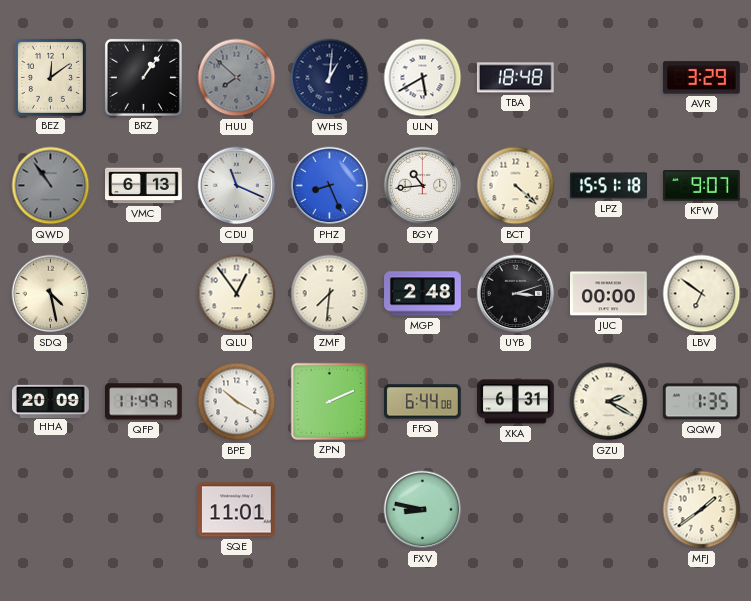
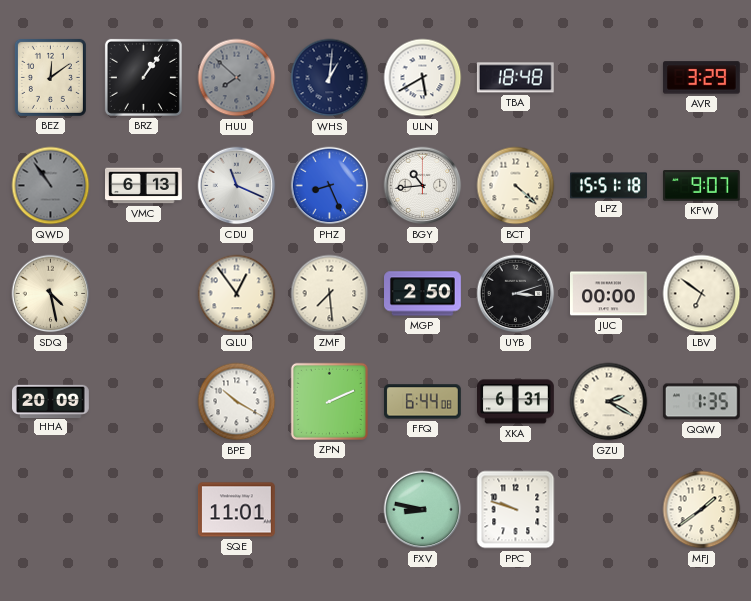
ZMF: 7:31 -> 7:29
MGP: 2:48 -> 2:50
QFP: 11:49 -> none
PPC: none -> 9:48
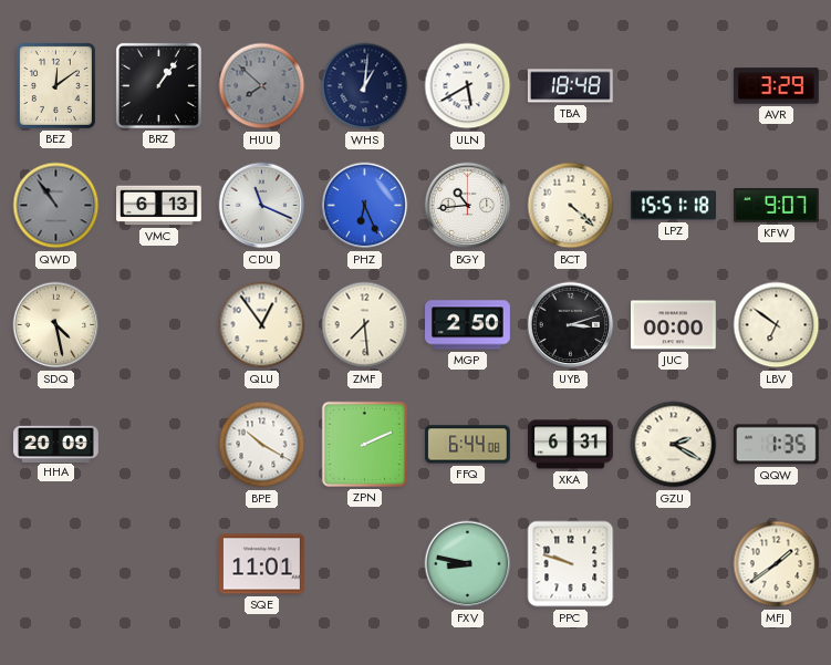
PHZ: 8:26 -> 6:26
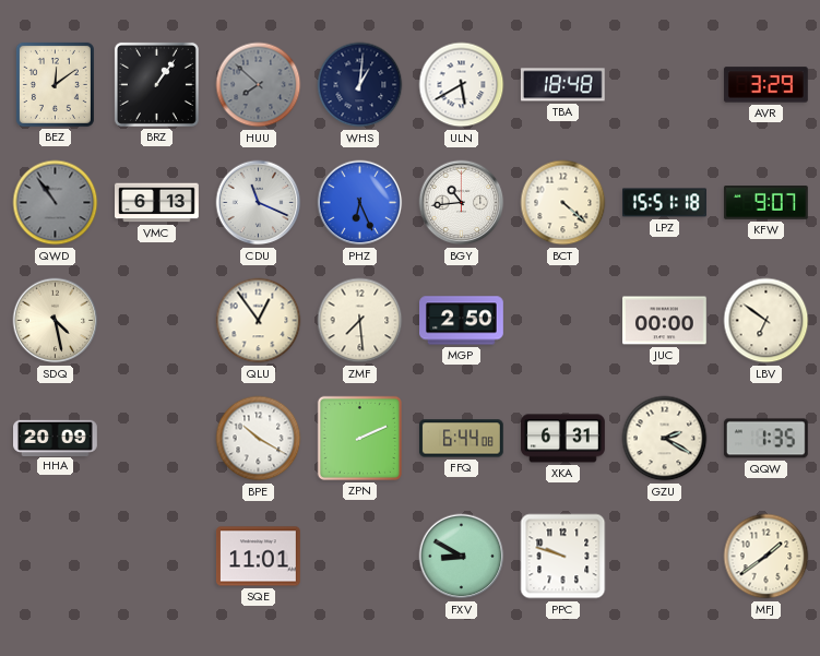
UYB: 3:12 -> none
FXV: 8:47 -> 8:50
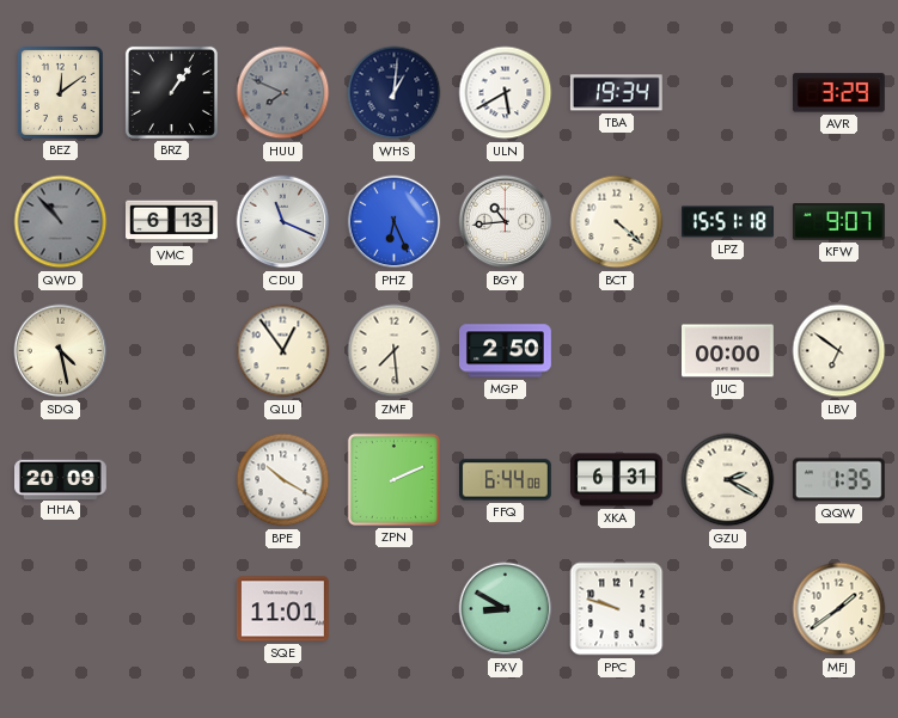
HUU: 7:52 -> 7:49
TBA: 18:48 -> 19:34
QWD: 10:54 -> 10:53
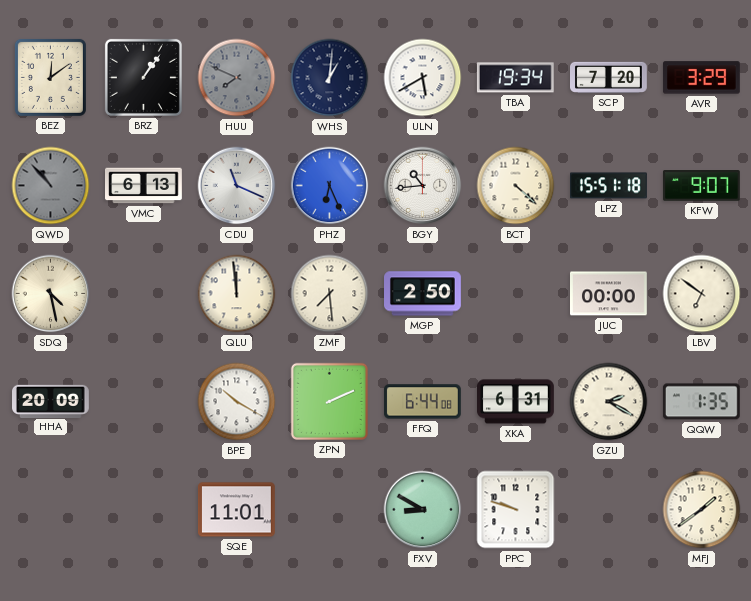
SCP: none -> 7:20
QLU: 12:54 -> 11:59
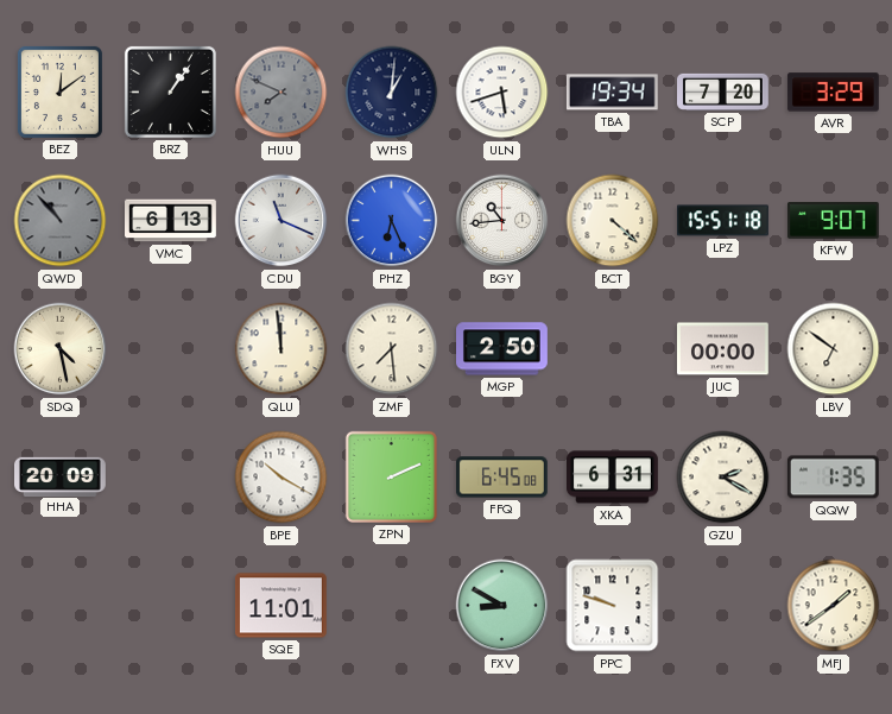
ULN: 5:40 -> 5:42
FFQ: 6:44 -> 6:45
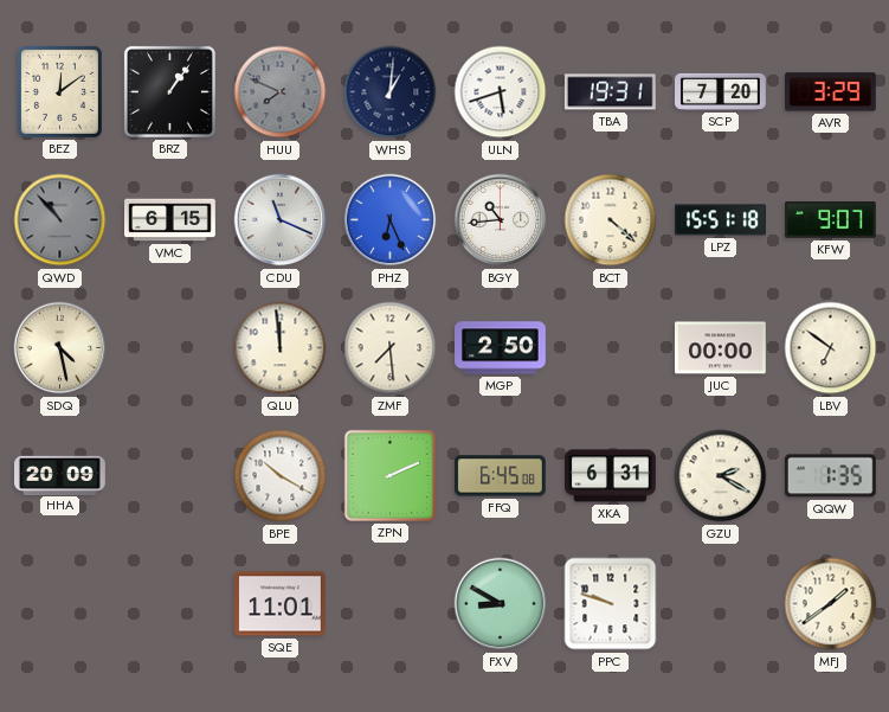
TBA: 19:34 -> 19:31
VMC: 6:13 -> 6:15
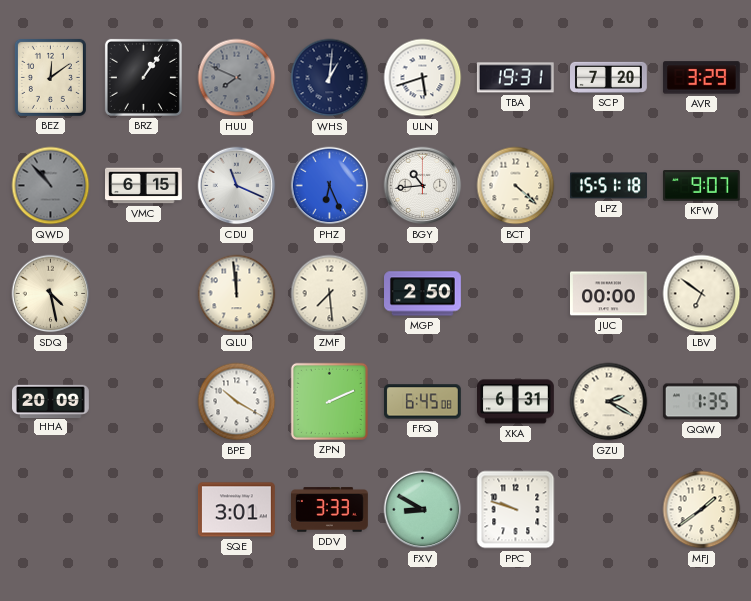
SQE: 11:01 -> 3:01
DDV: none -> 3:33
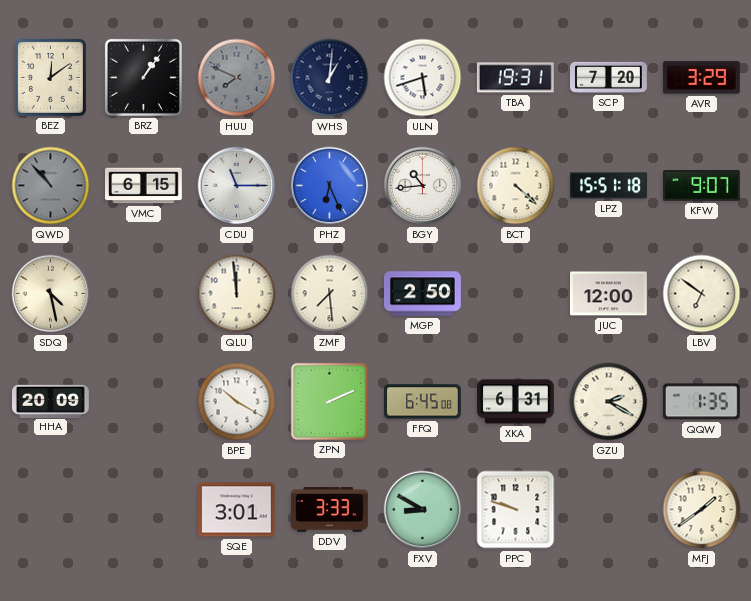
CDU: 11:19 -> 11:15
JUC: 00:00 -> 12:00
